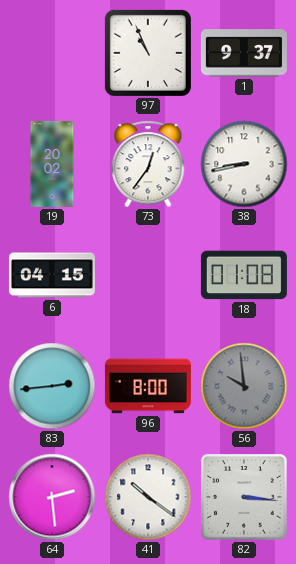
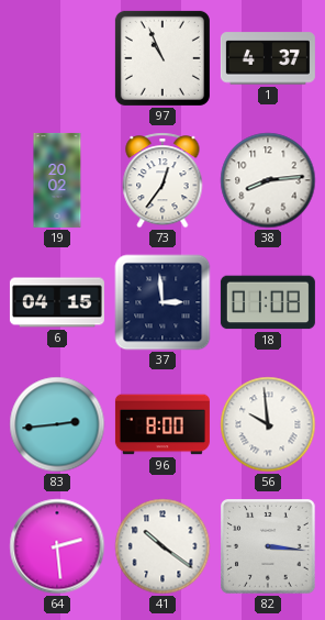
1: 9:37 -> 4:37
38: 8:43 -> 8:14
37: none -> 2:59
56 dial: grey -> white
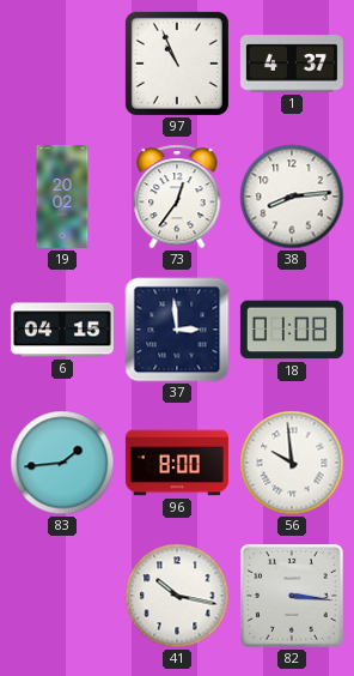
83: 2:44 -> 1:44
64: 2:29 -> none
41: 10:21 -> 10:17
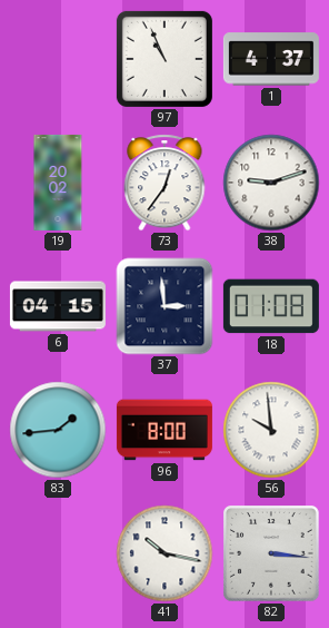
38: 8:14 -> 9:12
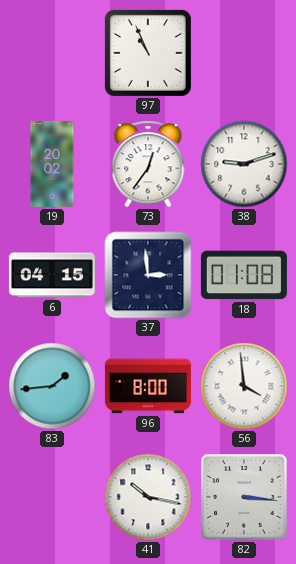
1: 4:37 -> none
56: 9:59 -> 3:59
